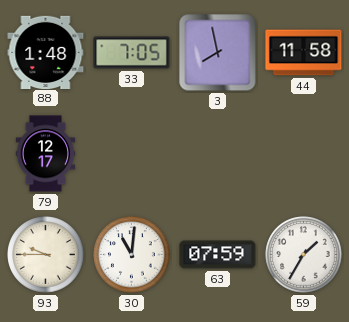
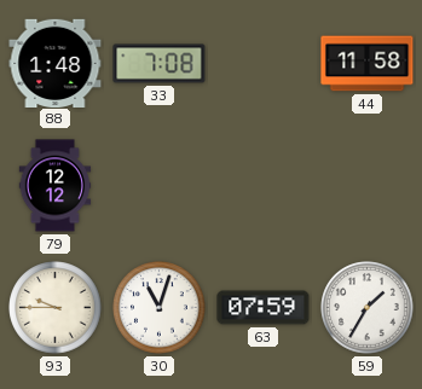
33: 7:05 -> 7:08
3: 7:58 -> none
79: 12:17 -> 12:12
30: 11:01 -> 11:03
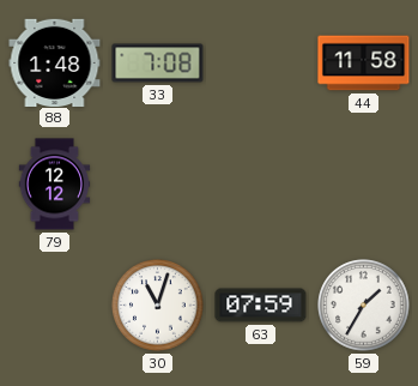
93: 9:45 -> none
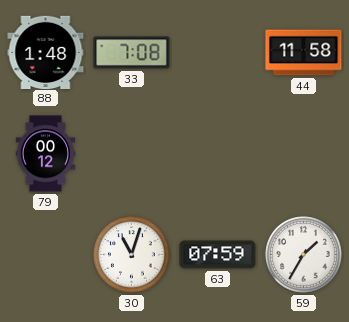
79: 12:12 -> 00:12
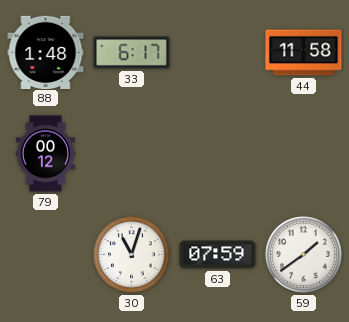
33: 7:08 -> 6:17
59: 1:35 -> 1:39
